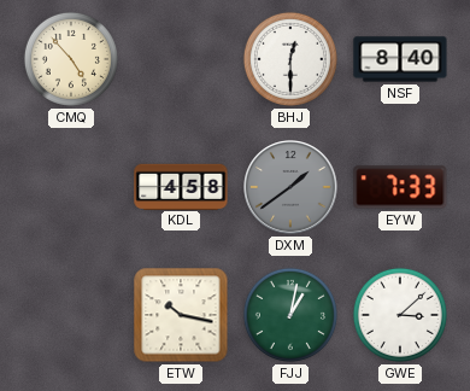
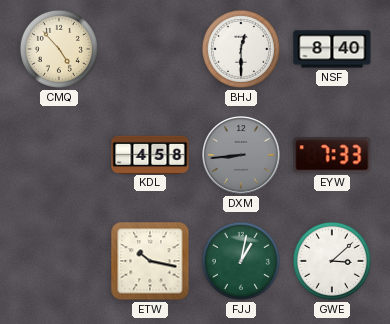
DXM: 1:39 -> 8:44
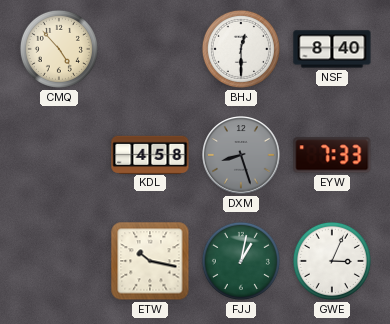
DXM: 8:44 -> 8:27
GWE: 3:08 -> 3:04
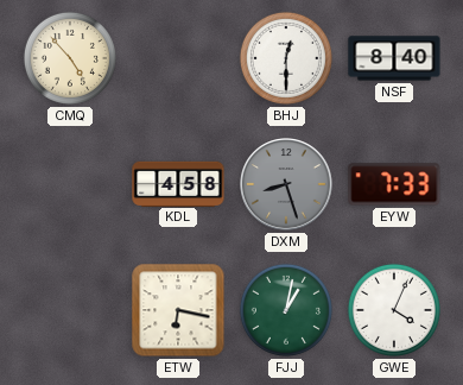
ETW: 10:17 -> 6:17
GWE: 3:04 -> 4:04
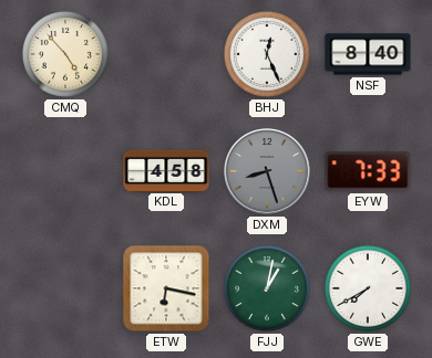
BHJ: 12:30 -> 12:26
GWE: 4:04 -> 7:40
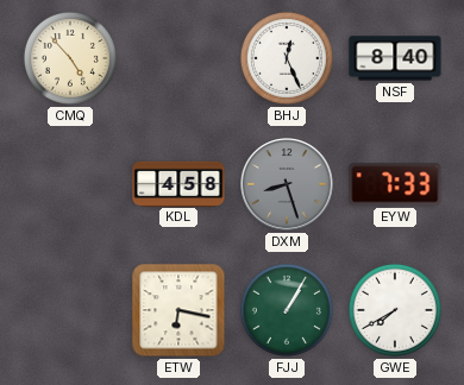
FJJ: 1:02 -> 1:05
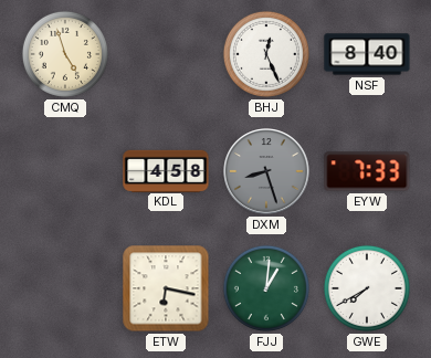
CMQ: 4:53 -> 4:57
FJJ: 1:05 -> 1:01
